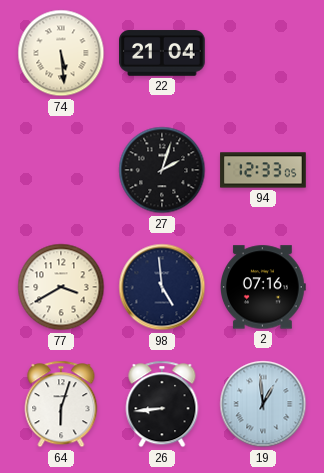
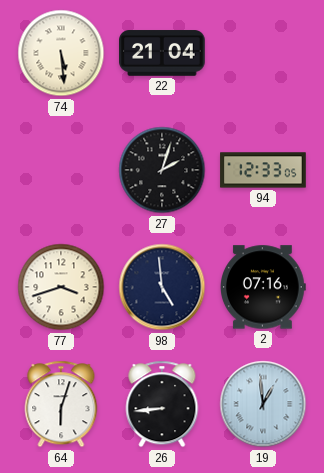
77: 3:40 -> 3:42
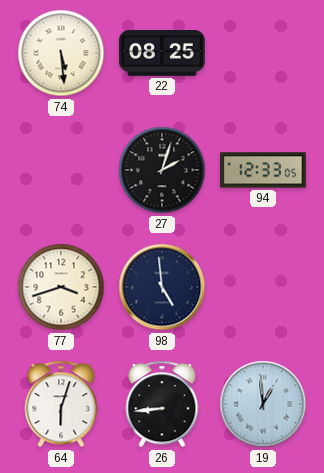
22: 21:04 -> 08:25
2: 07:16 -> none
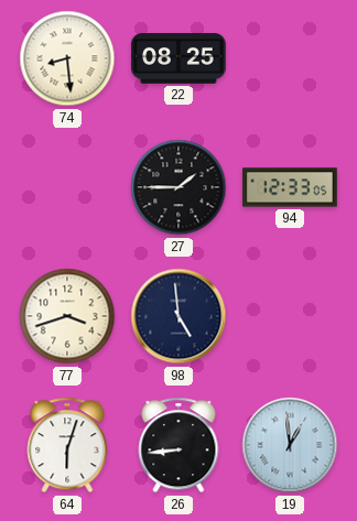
74: 5:29 -> 8:29
27: 2:03 -> 1:45
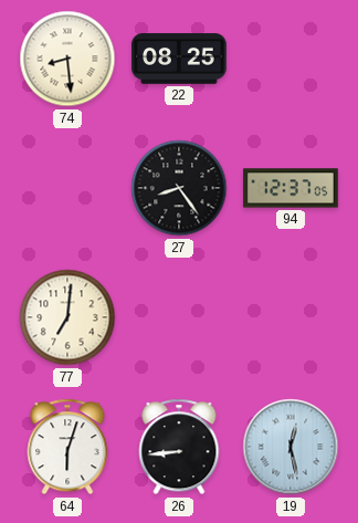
27: 1:45 -> 8:24
94: 12:33 -> 12:37
77: 3:42 -> 7:01
98: 4:59 -> none
19: 12:59 -> 12:28
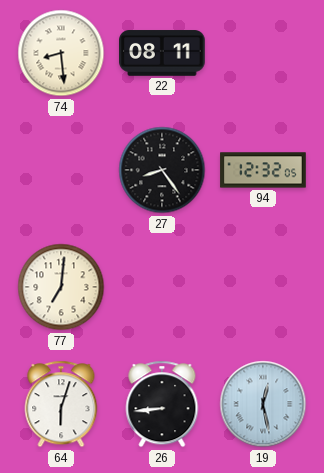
22: 08:25 -> 08:11
94: 12:37 -> 12:32
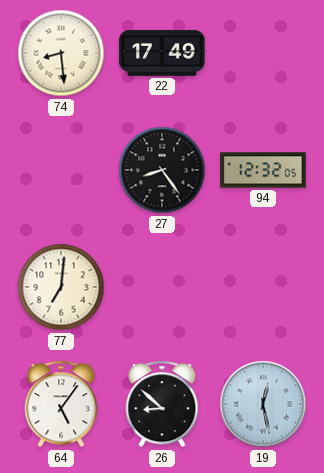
22: 08:11 -> 17:49
64: 6:03 -> 5:06
26: 8:44 -> 8:52
